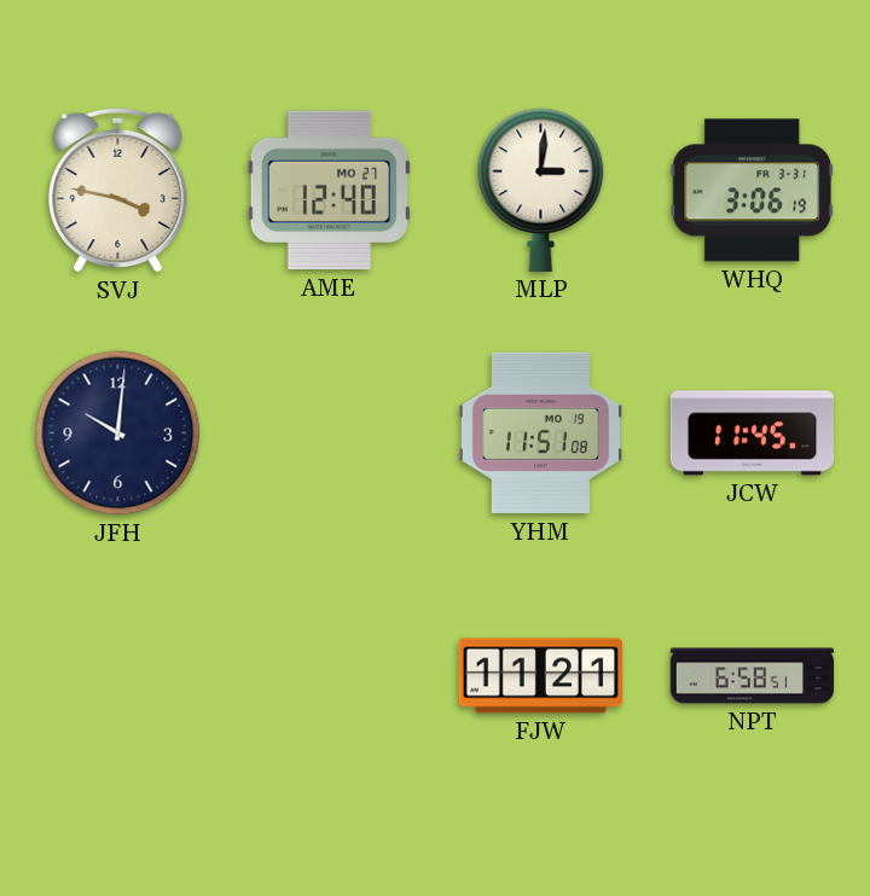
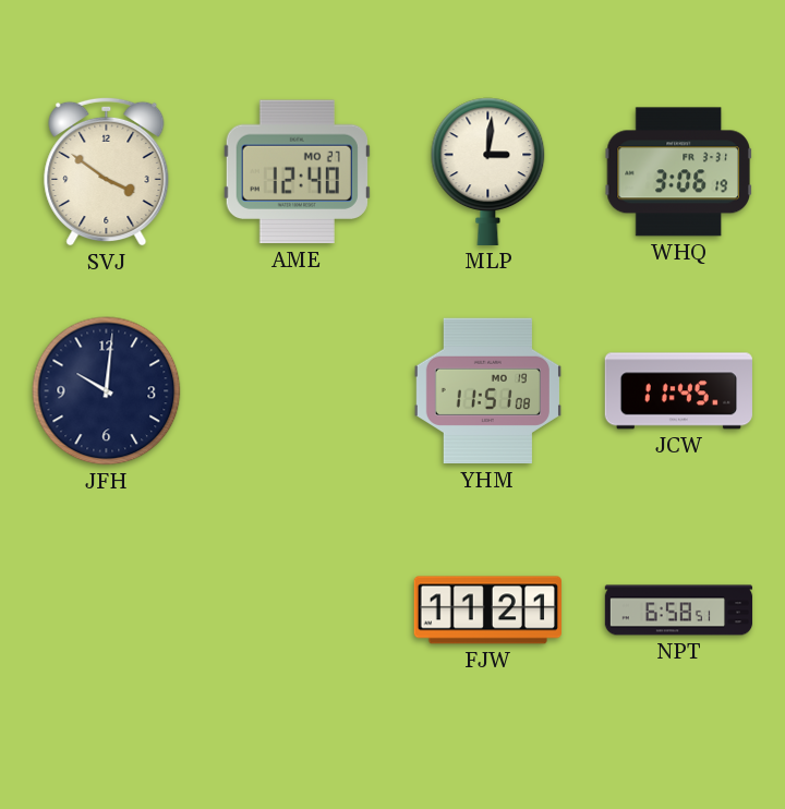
SVJ: 3:47 -> 3:51
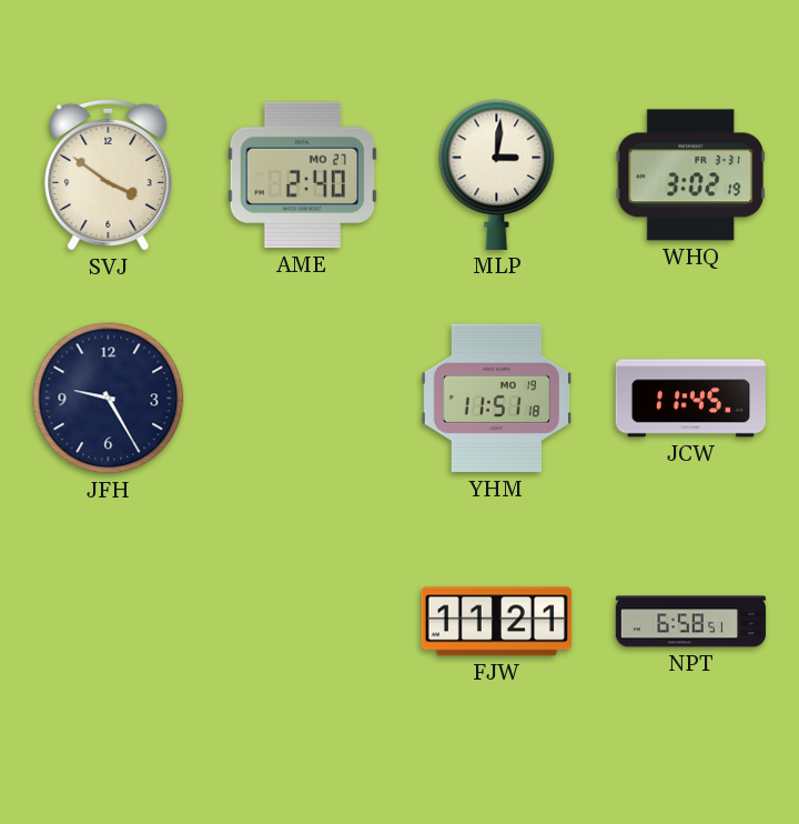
AME: 12:40 -> 2:40
WHQ: 3:06 -> 3:02
JFH: 10:01 -> 9:25
YHM: 11:51:08 -> 11:51:18
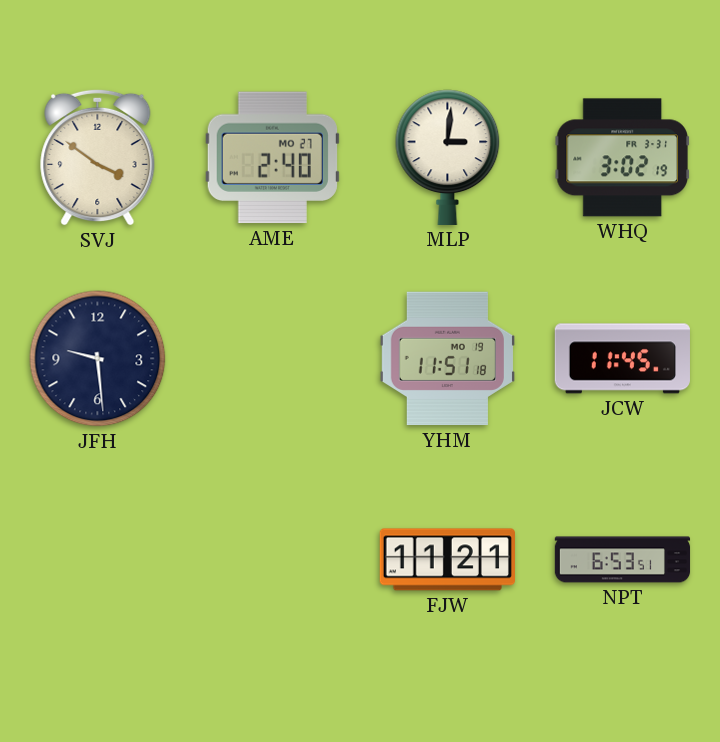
JFH: 9:25 -> 9:29
NPT: 6:58 -> 6:53
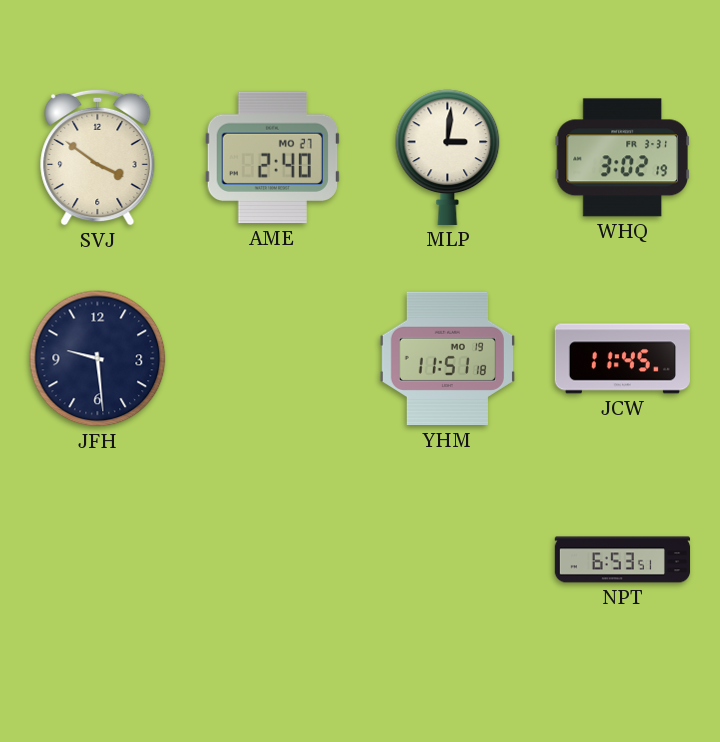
FJW: 11:21 -> none
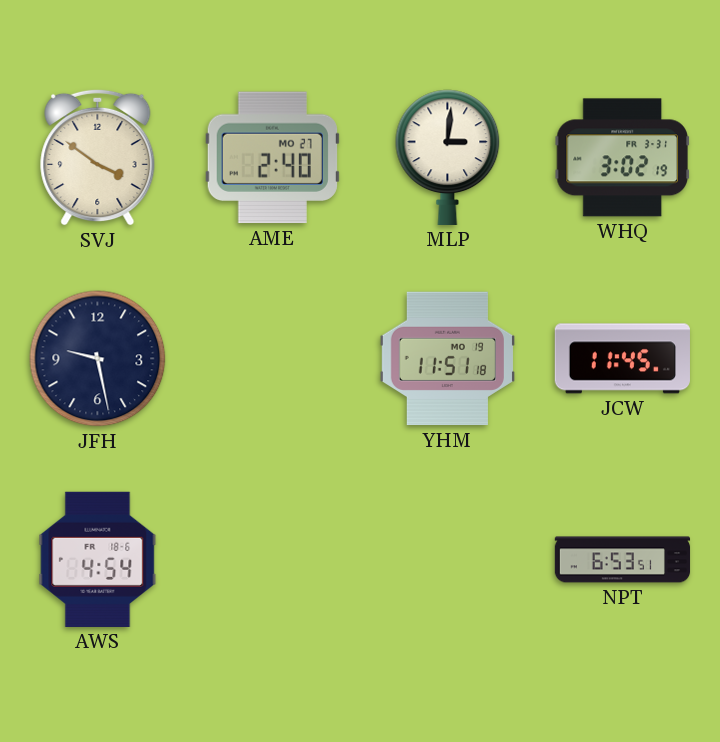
JFH: 9:29 -> 9:28
AWS: none -> 4:54
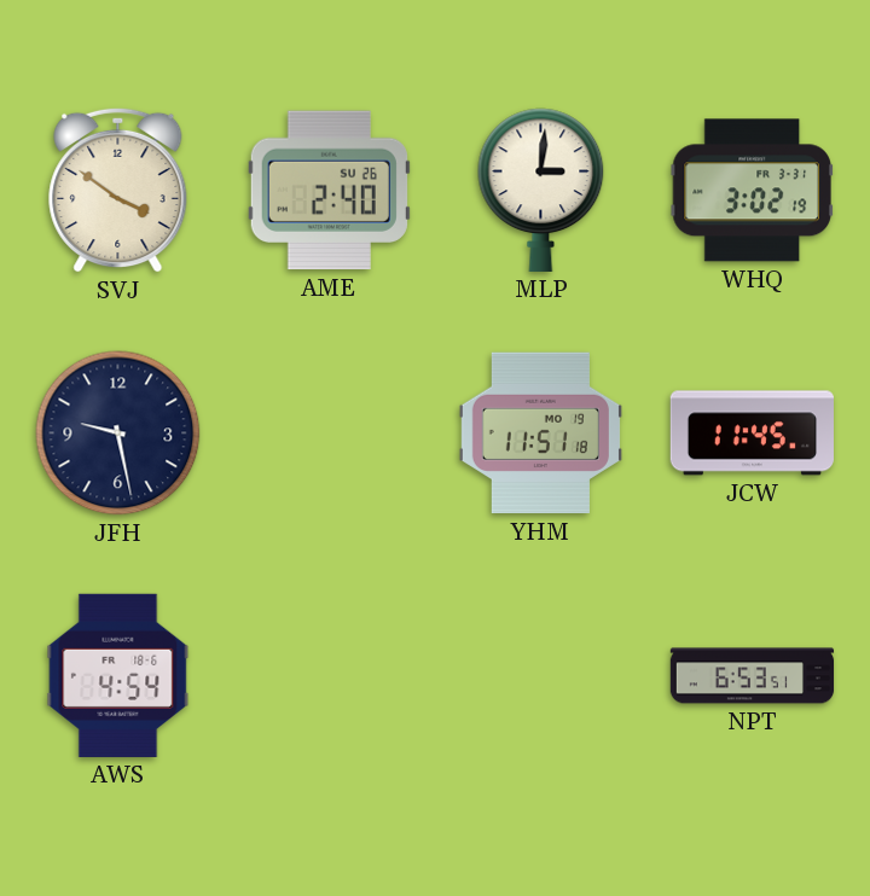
AME date: MO 27 -> SU 26
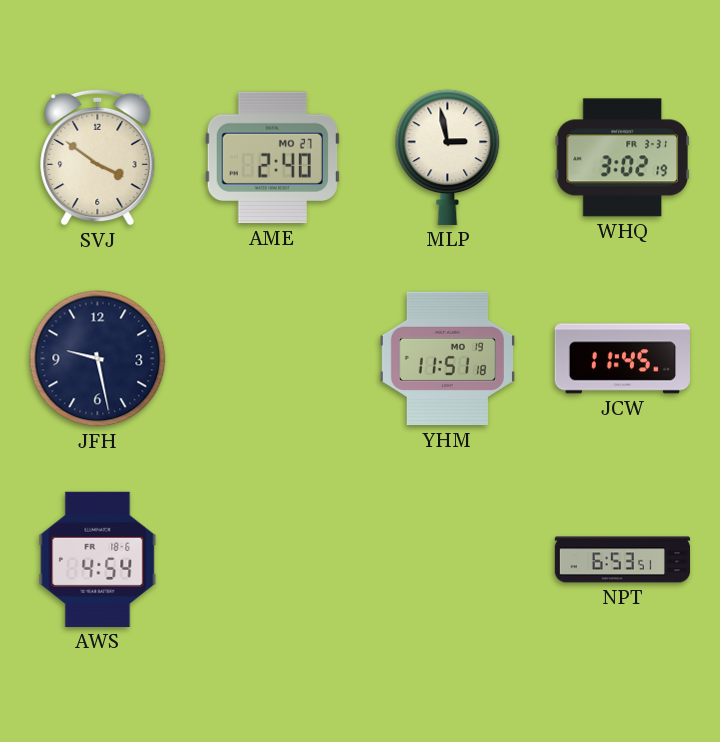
AME date: SU 26 -> MO 27
MLP: 3:01 -> 2:58
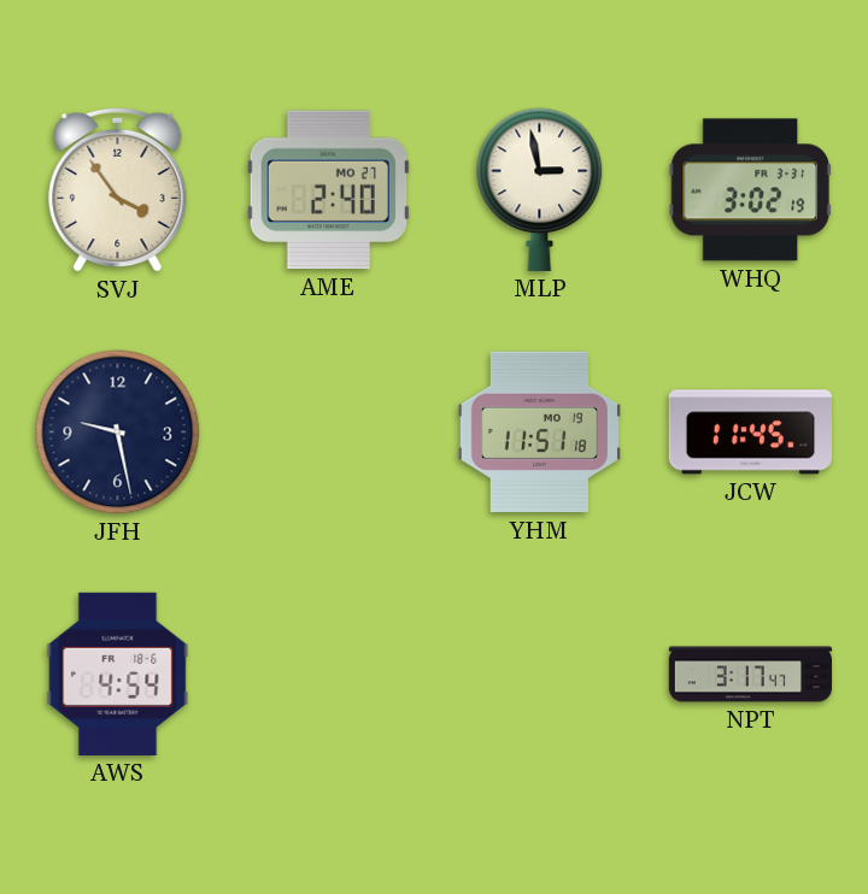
SVJ: 3:51 -> 3:54
NPT: 6:53 -> 3:17
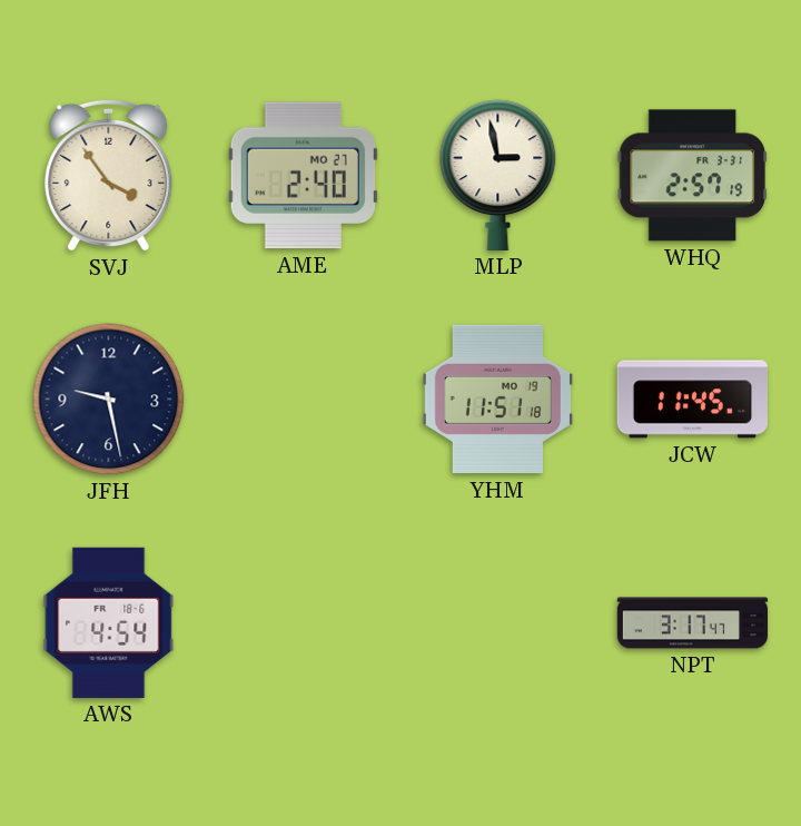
WHQ: 3:02 -> 2:57
